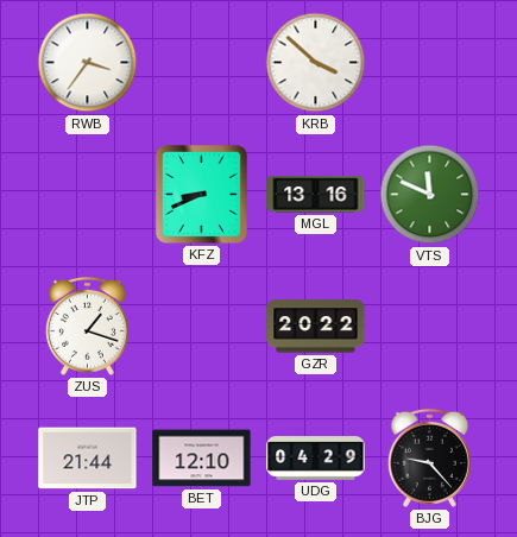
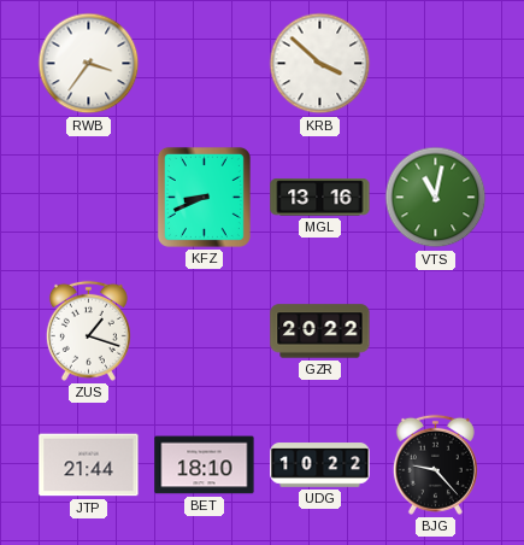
VTS: 11:49 -> 11:02
BET: 12:10 -> 18:10
UDG: 04:29 -> 10:22
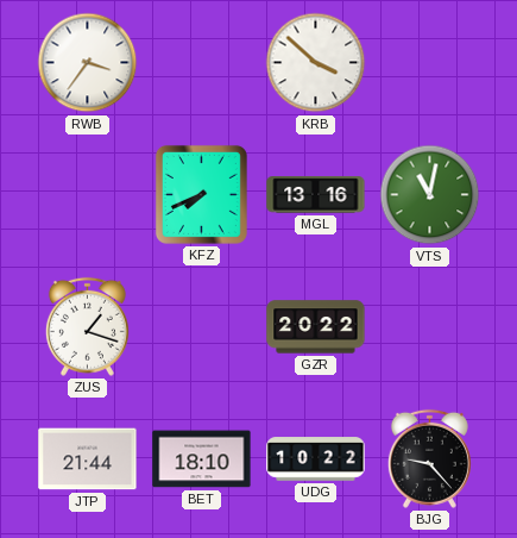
KFZ: 8:41 -> 7:41
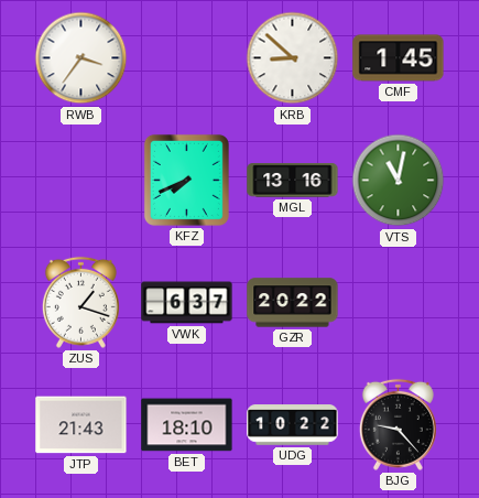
KRB: 3:52 -> 8:52
CMF: none -> 1:45
VWK: none -> 6:37
JTP: 21:44 -> 21:43
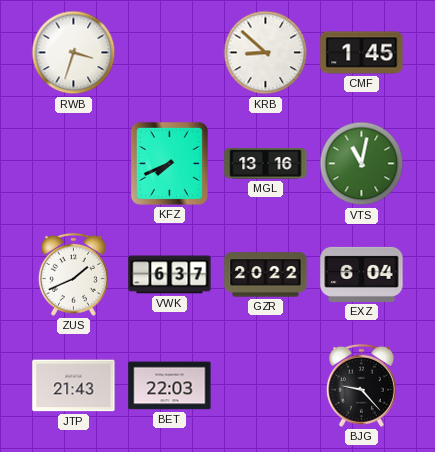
RWB: 3:36 -> 3:33
ZUS: 1:18 -> 1:41
EXZ: none -> 6:04
BET: 18:10 -> 22:03
UDG: 10:22 -> none
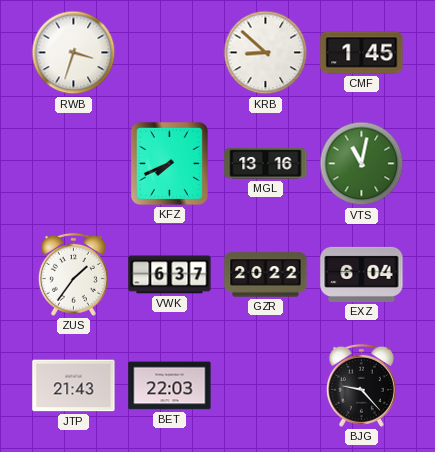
ZUS: 1:41 -> 1:36
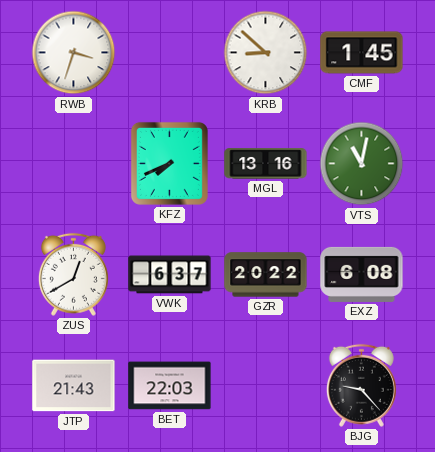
ZUS: 1:36 -> 12:40
EXZ: 6:04 -> 6:08
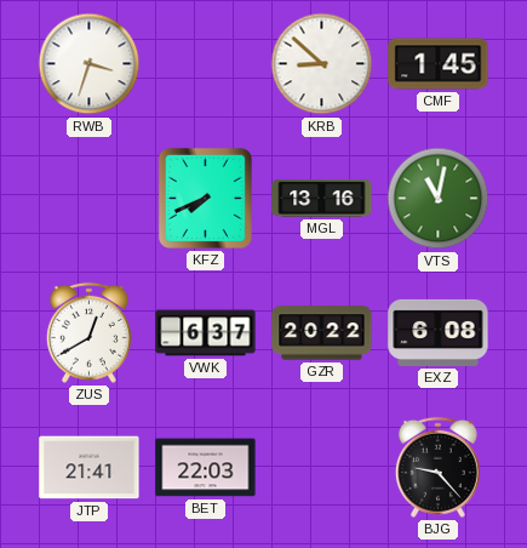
JTP: 21:43 -> 21:41
